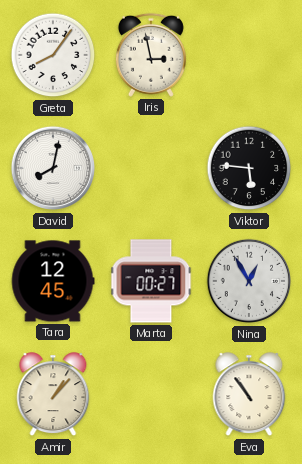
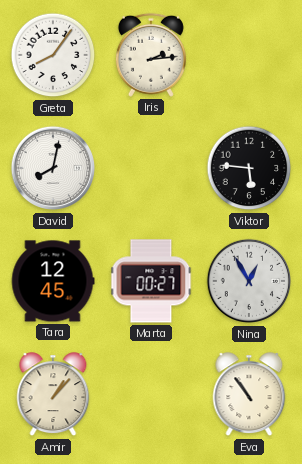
Iris: 2:58 -> 2:14
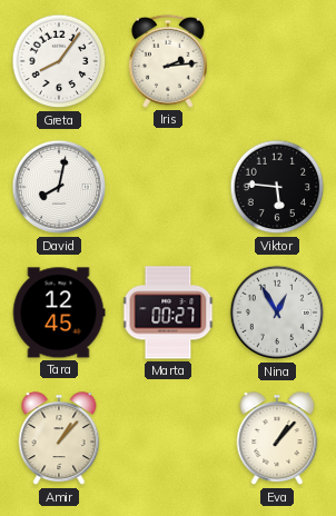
Eva: 10:54 -> 1:07
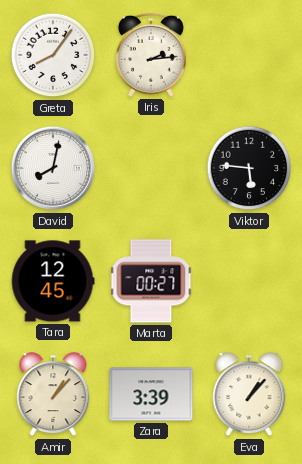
Nina: 12:55 -> none
Zara: none -> 3:39
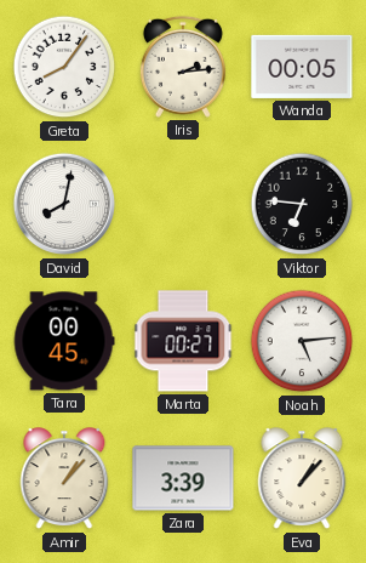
Wanda: none -> 00:05
Viktor: 5:46 -> 6:46
Tara: 12:45 -> 00:45
Noah: none -> 5:14
